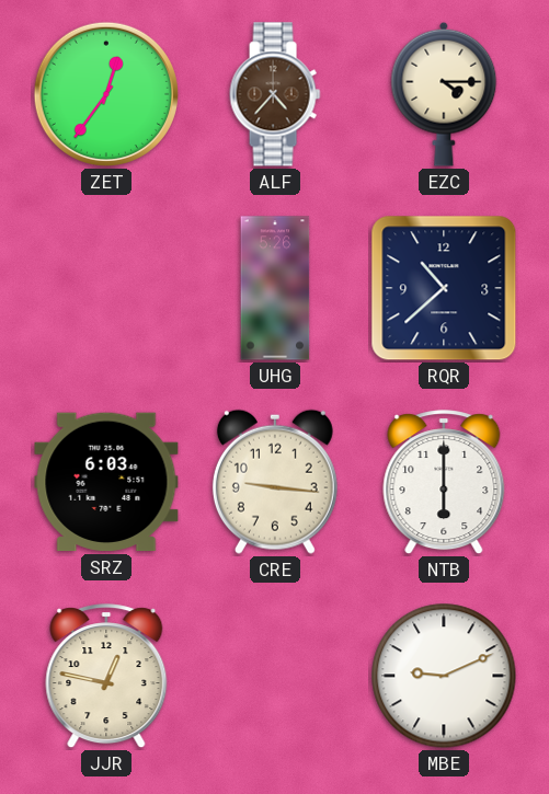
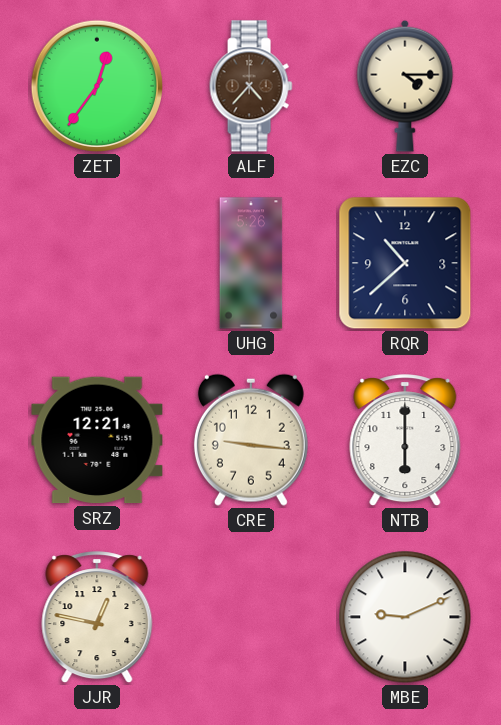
SRZ: 6:03 -> 12:21
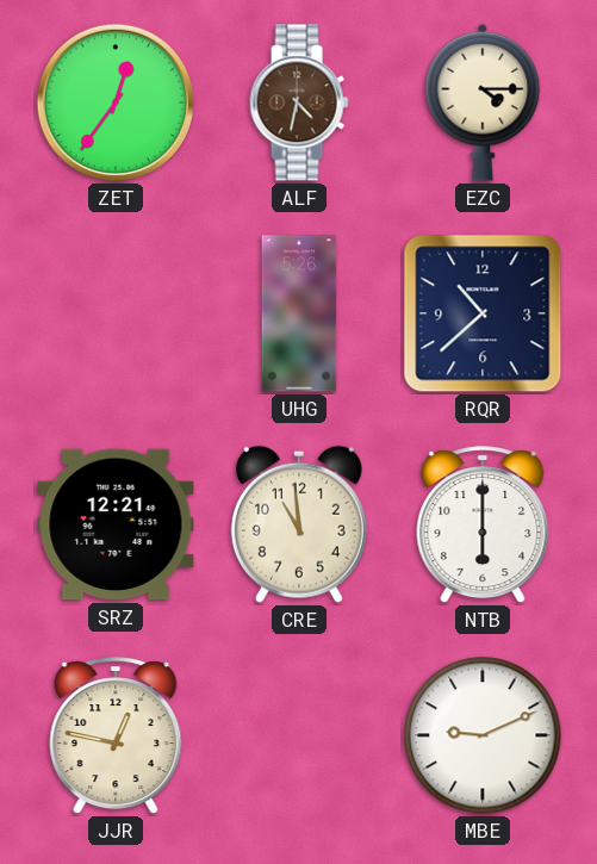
ALF: 4:37 -> 4:32
CRE: 9:16 -> 10:59
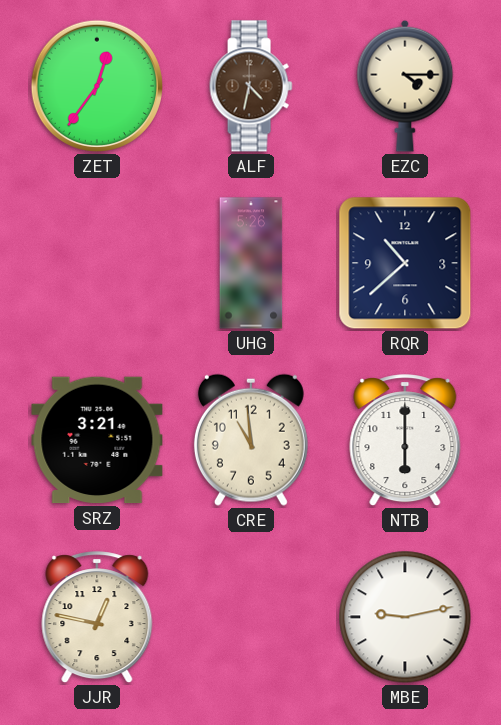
SRZ: 12:21 -> 3:21
MBE: 9:11 -> 9:13
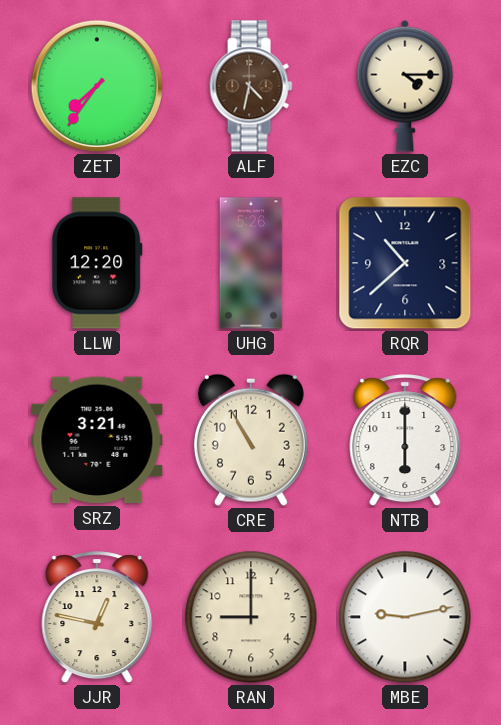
ZET: 12:36 -> 7:36
LLW: none -> 12:20
CRE: 10:59 -> 10:55
RAN: none -> 9:00
